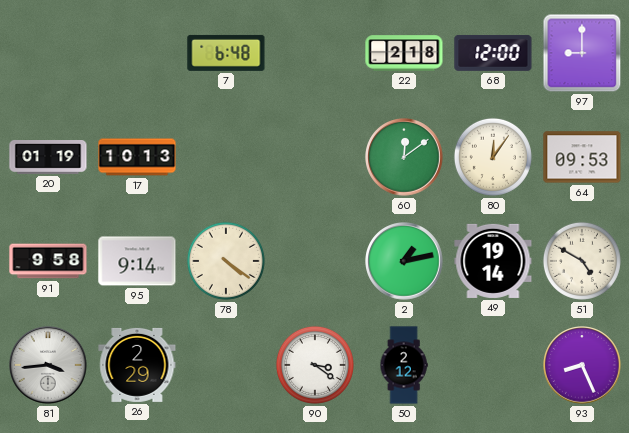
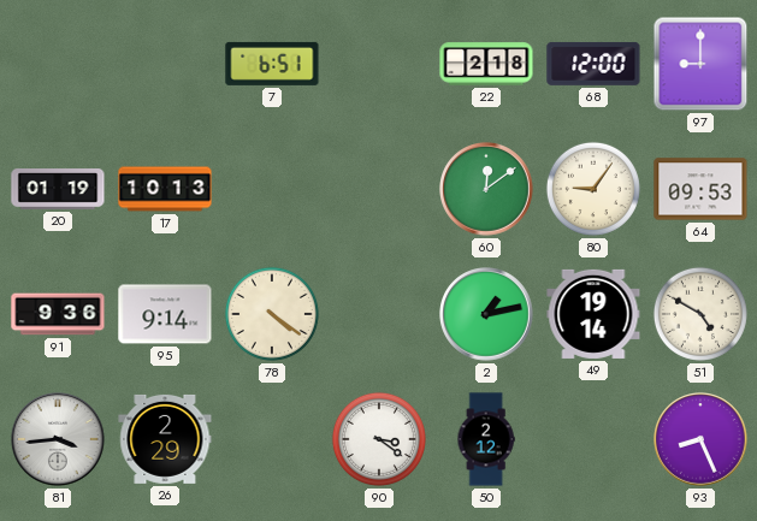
7: 6:48 -> 6:51
80: 12:06 -> 9:06
91: 9:58 -> 9:36
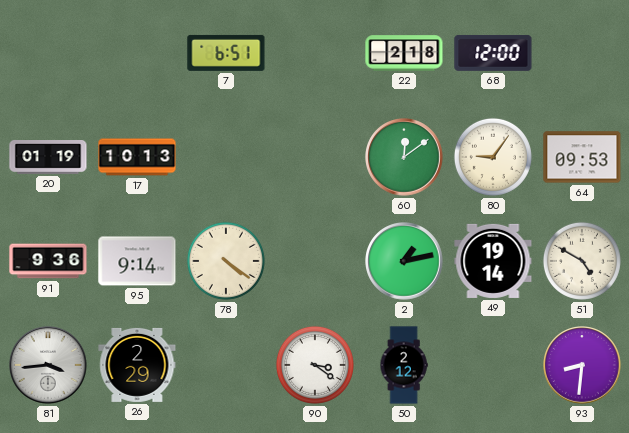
97: 9:00 -> none
93: 8:26 -> 8:31
